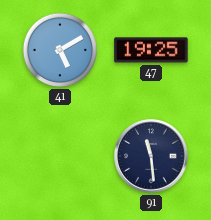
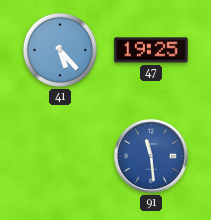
41: 5:10 -> 5:23
91 dial: navy -> blue
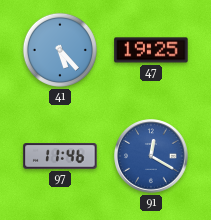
97: none -> 11:46
91: 11:29 -> 12:20
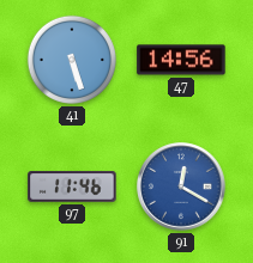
41: 5:23 -> 5:27
47: 19:25 -> 14:56
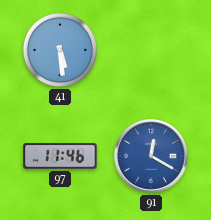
41: 5:27 -> 5:29
47: 14:56 -> none
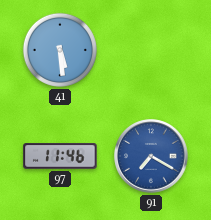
91: 12:20 -> 7:20
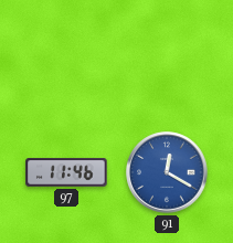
41: 5:29 -> none
91: 7:20 -> 12:20
